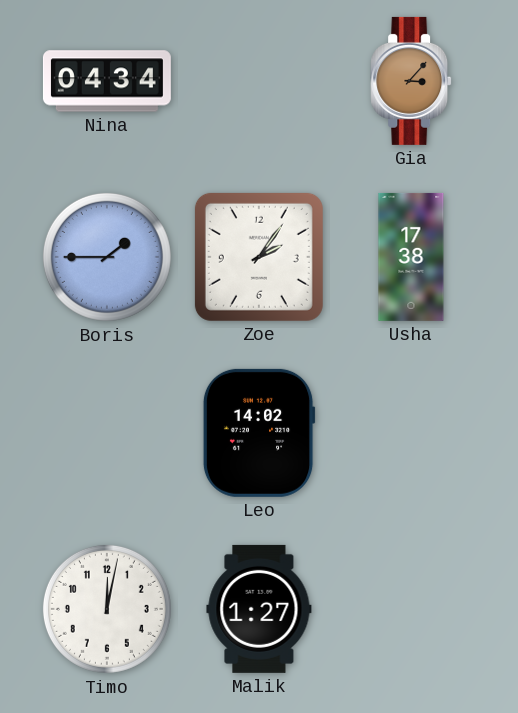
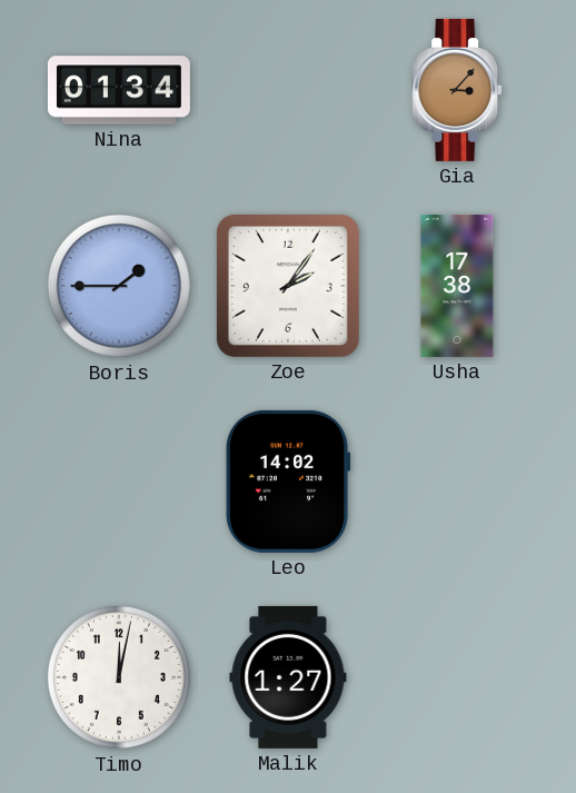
Nina: 04:34 -> 01:34
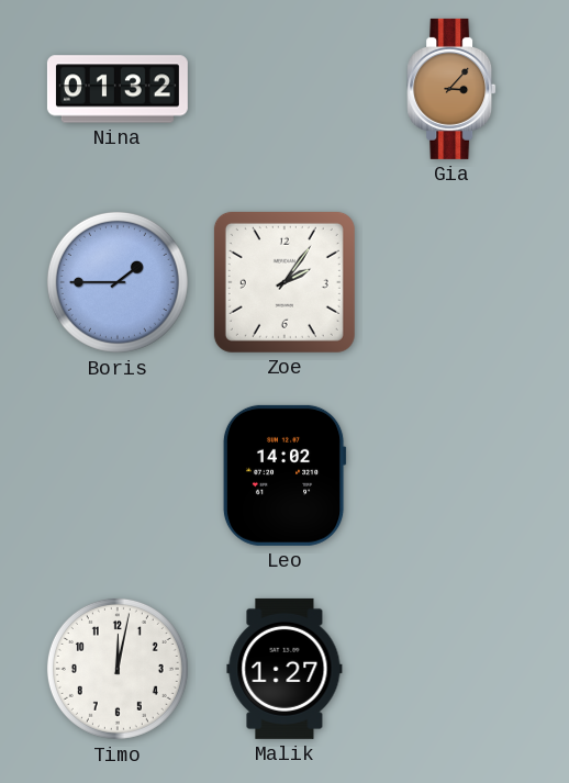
Nina: 01:34 -> 01:32
Usha: 17:38 -> none
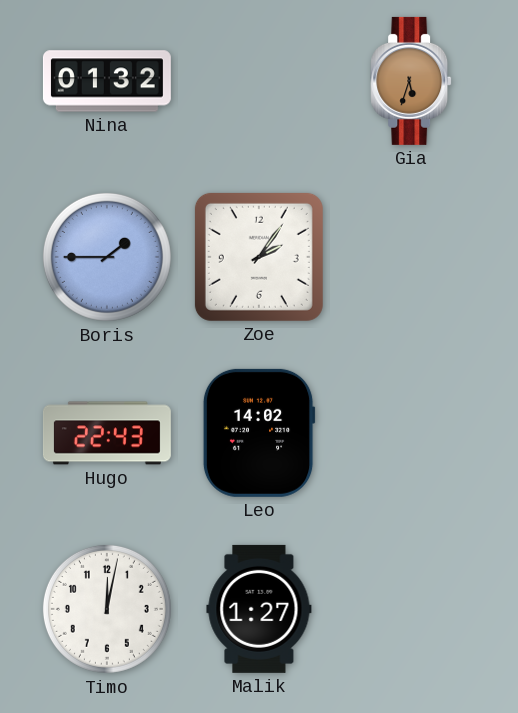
Gia: 3:07 -> 5:33
Hugo: none -> 22:43
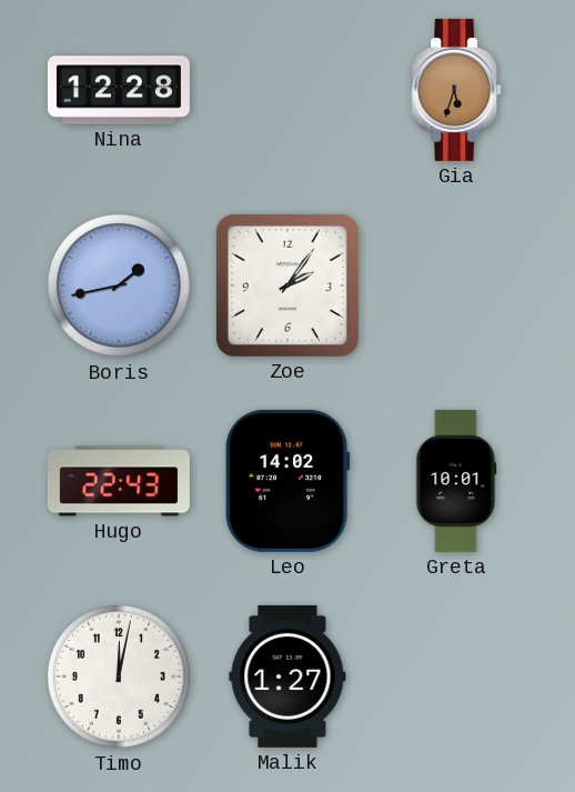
Nina: 01:32 -> 12:28
Boris: 1:45 -> 1:43
Greta: none -> 10:01
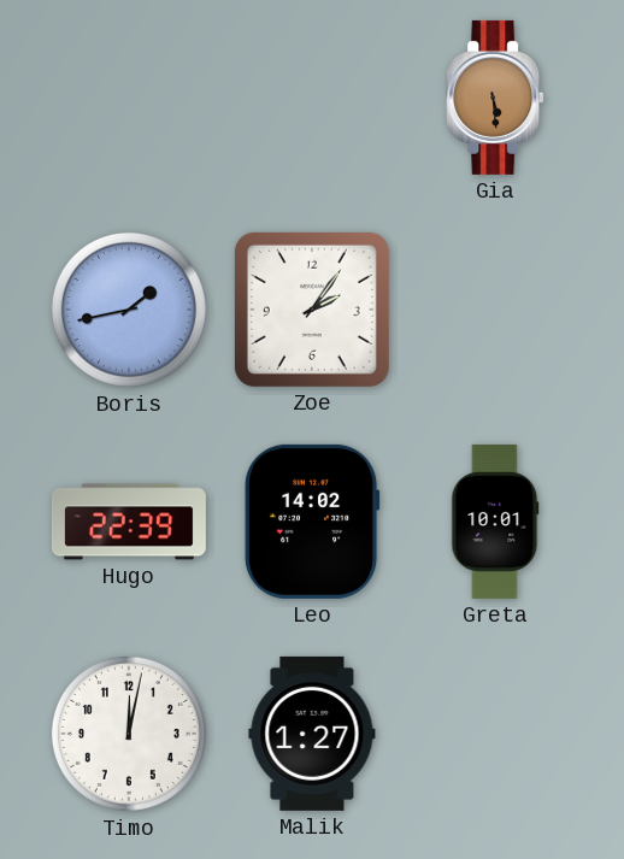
Nina: 12:28 -> none
Gia: 5:33 -> 5:29
Hugo: 22:43 -> 22:39
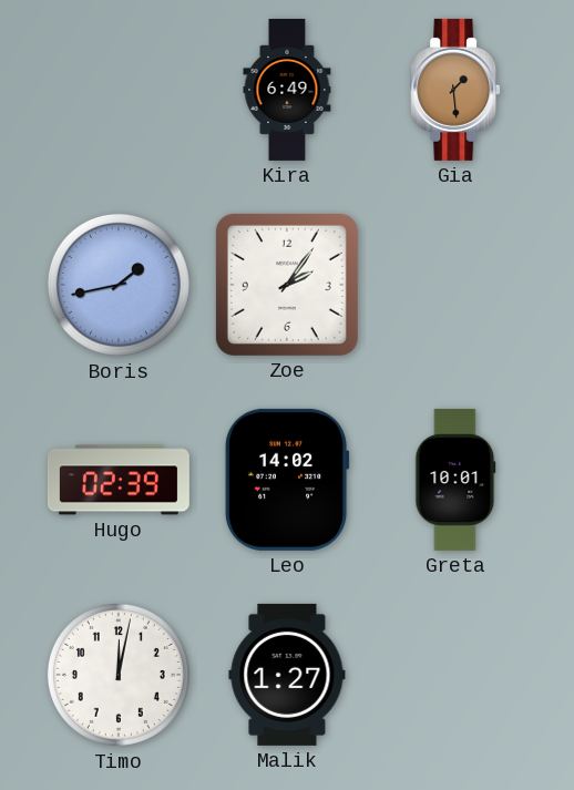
Kira: none -> 6:49
Gia: 5:29 -> 1:29
Hugo: 22:39 -> 02:39
